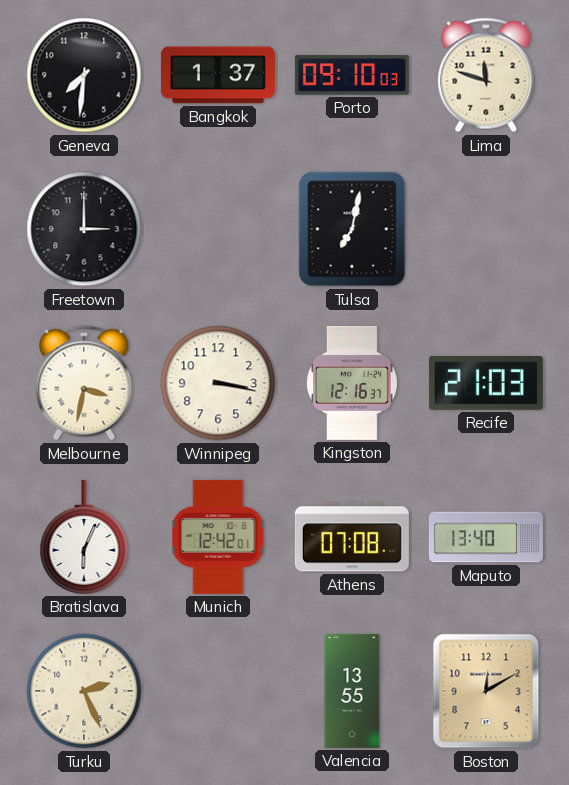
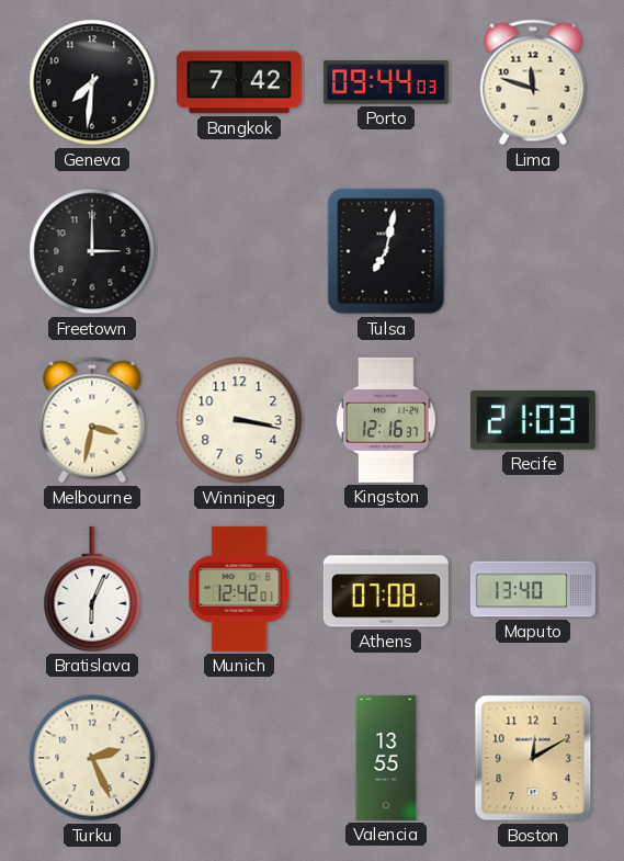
Bangkok: 1:37 -> 7:42
Porto: 09:10 -> 09:44
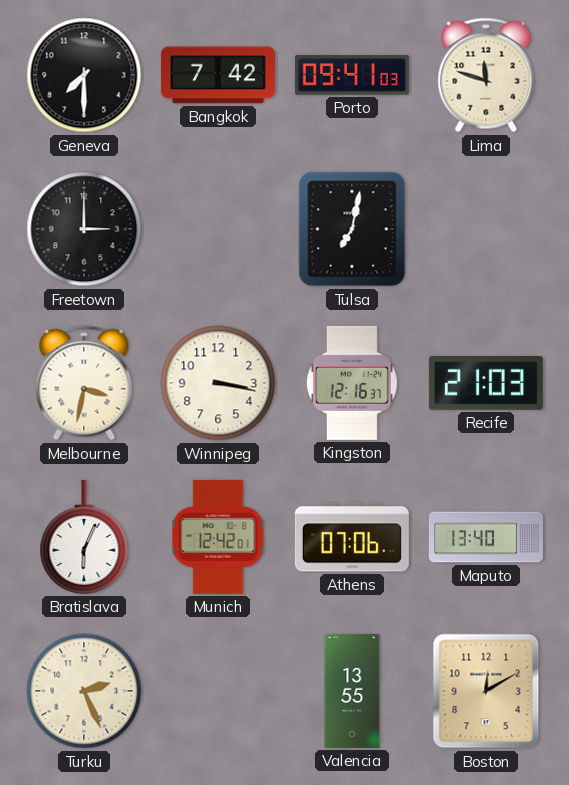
Geneva: 7:31 -> 7:30
Porto: 09:44 -> 09:41
Athens: 07:08 -> 07:06
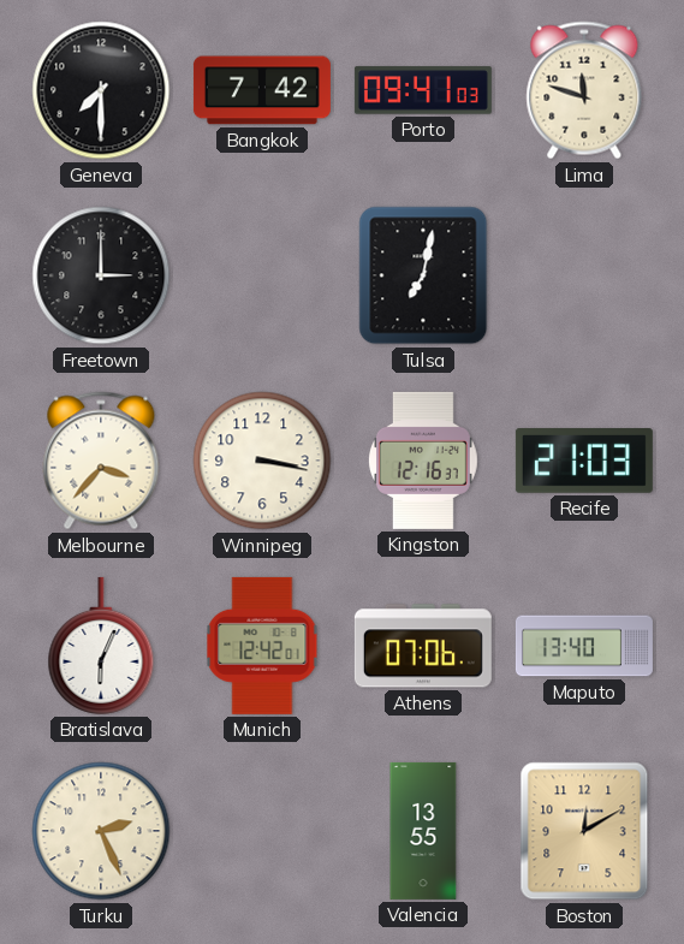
Melbourne: 3:32 -> 3:37
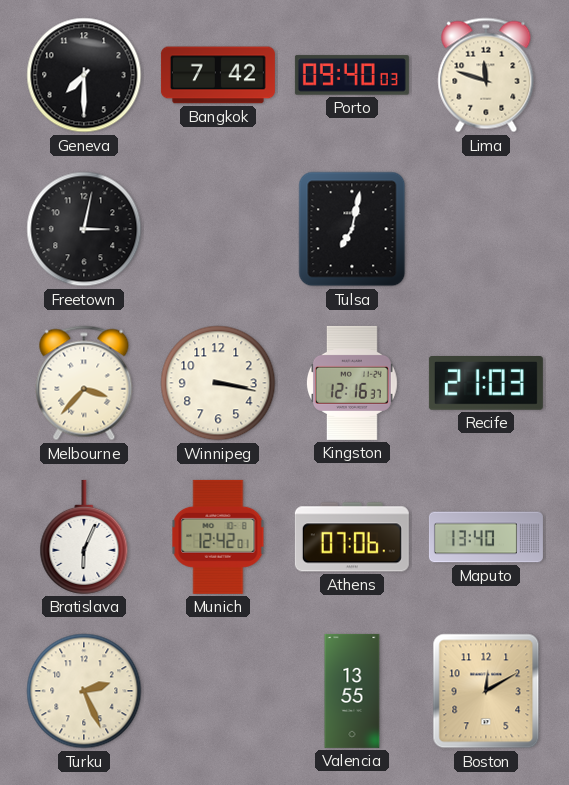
Porto: 09:41 -> 09:40
Freetown: 3:00 -> 3:02
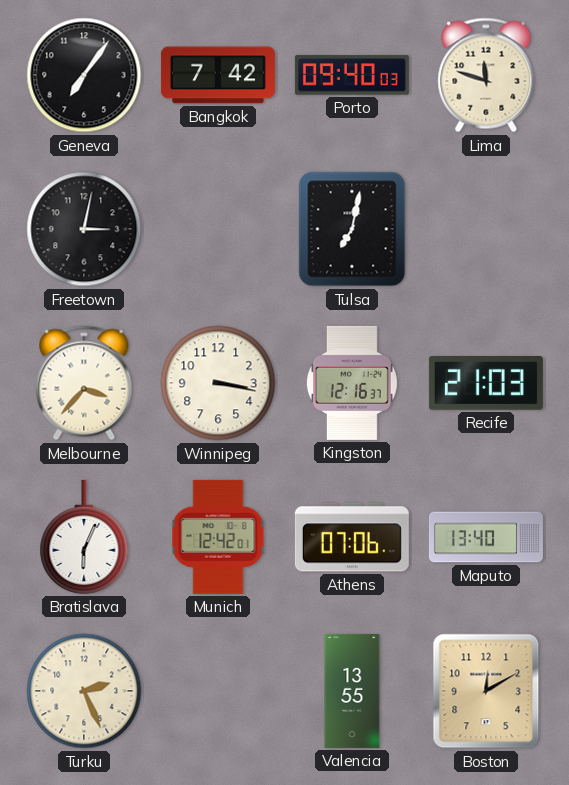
Geneva: 7:30 -> 7:06
